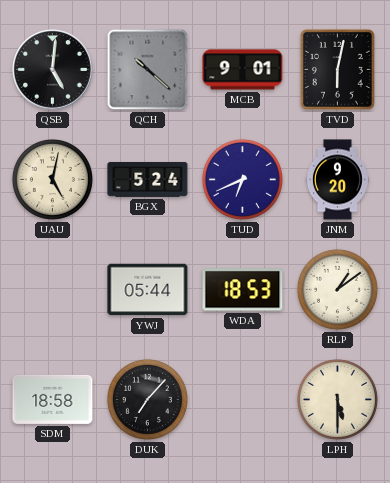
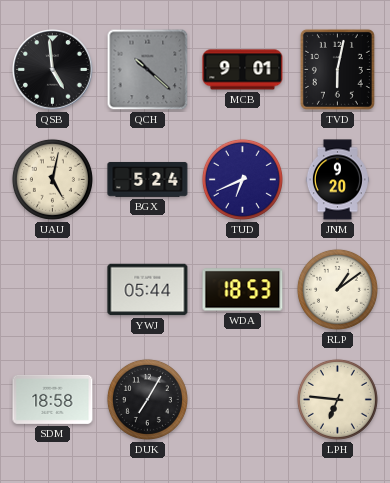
QSB: 5:01 -> 4:59
DUK: 7:07 -> 7:05
LPH: 5:30 -> 6:46
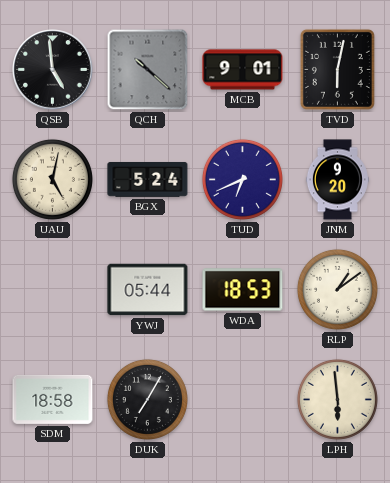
LPH: 6:46 -> 5:59
